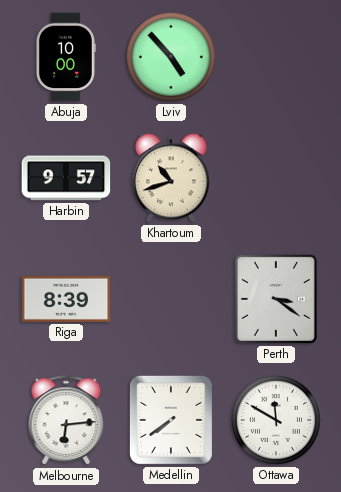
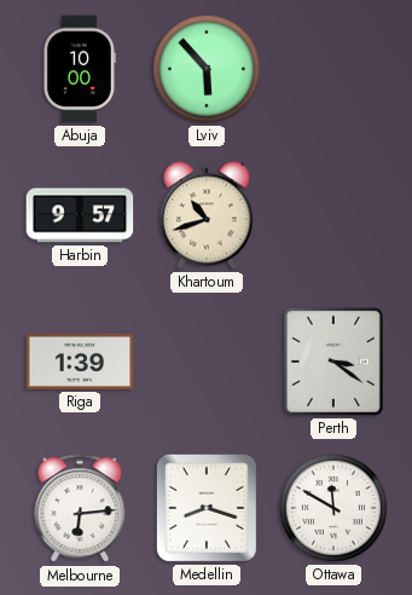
Lviv: 4:53 -> 5:53
Riga: 8:39 -> 1:39
Medellin: 7:39 -> 8:18
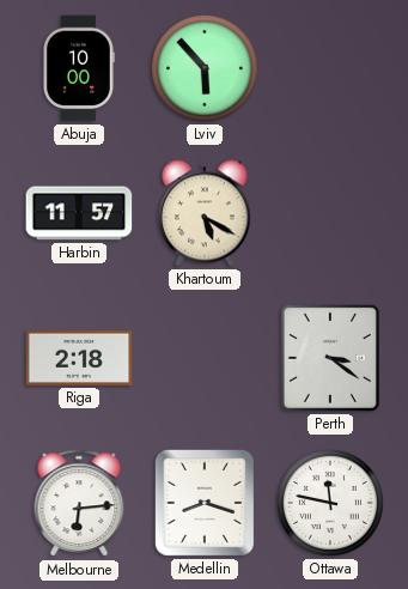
Harbin: 9:57 -> 11:57
Khartoum: 10:42 -> 5:20
Riga: 1:39 -> 2:18
Ottawa: 11:50 -> 11:47
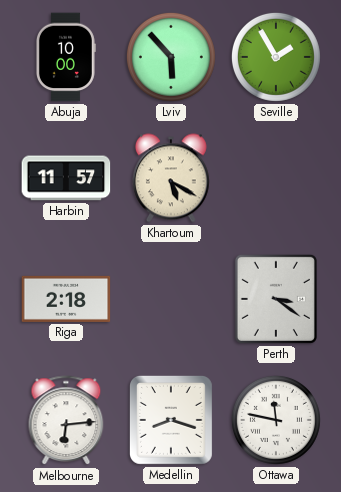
Seville: none -> 1:55
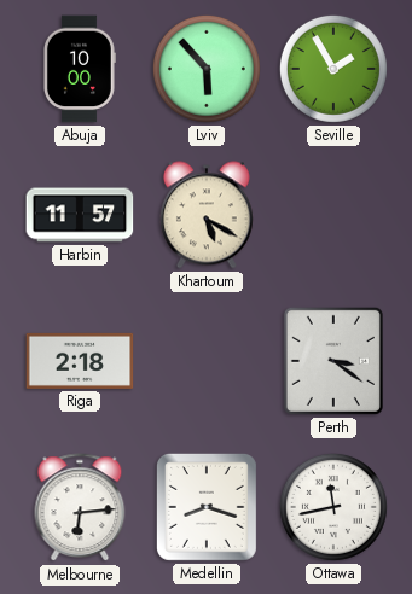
Ottawa: 11:47 -> 11:43
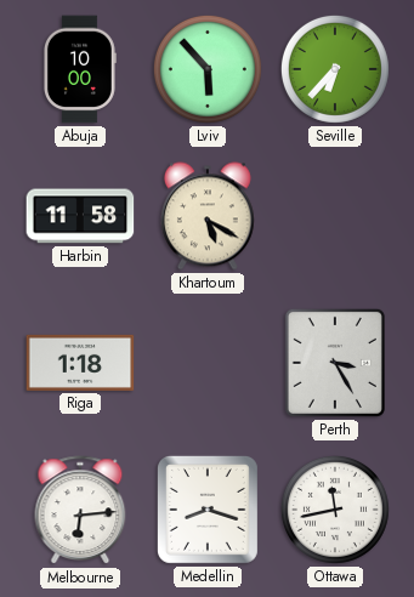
Seville: 1:55 -> 6:37
Harbin: 11:57 -> 11:58
Riga: 2:18 -> 1:18
Perth: 3:21 -> 3:25
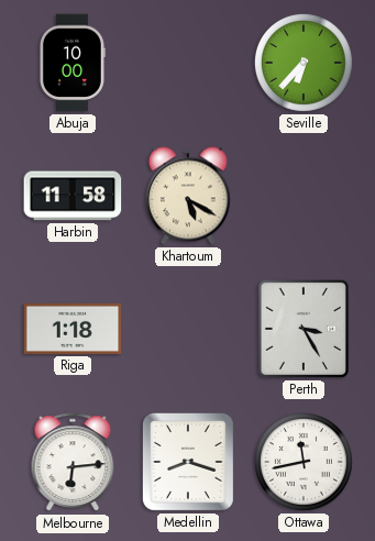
Lviv: 5:53 -> none
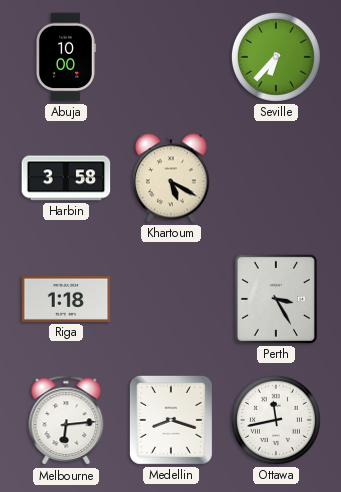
Harbin: 11:58 -> 3:58
